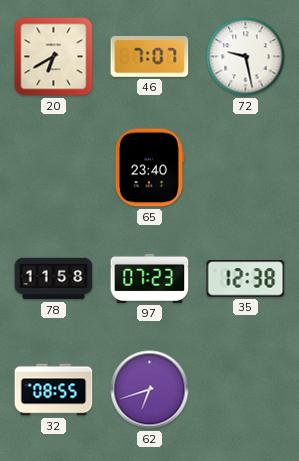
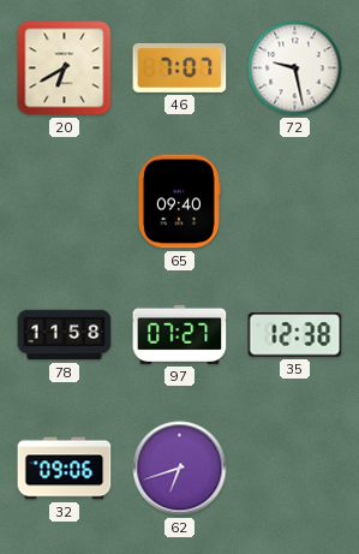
65: 23:40 -> 09:40
97: 07:23 -> 07:27
32: 08:55 -> 09:06
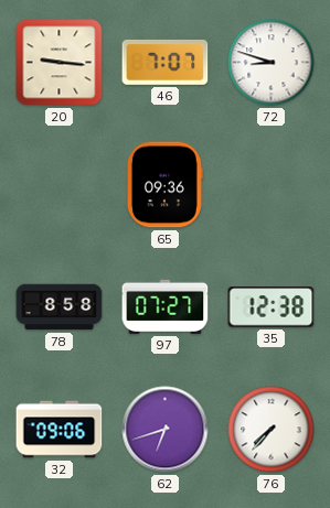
20: 6:40 -> 9:16
72: 9:28 -> 8:48
65: 09:40 -> 09:36
78: 11:58 -> 8:58
76: none -> 7:37
